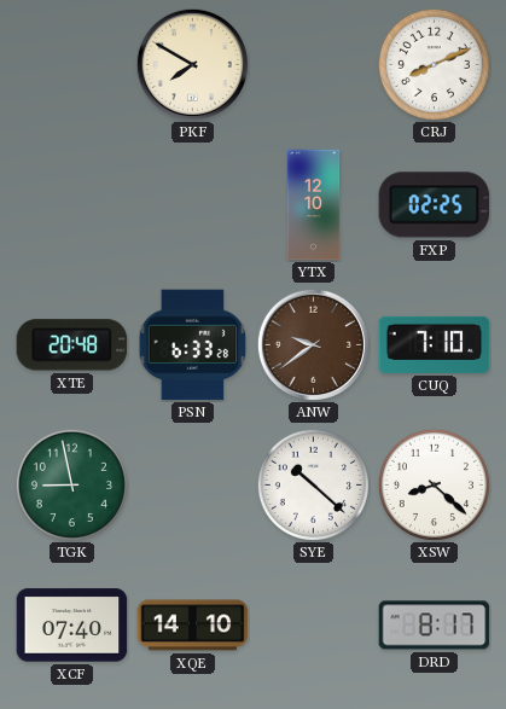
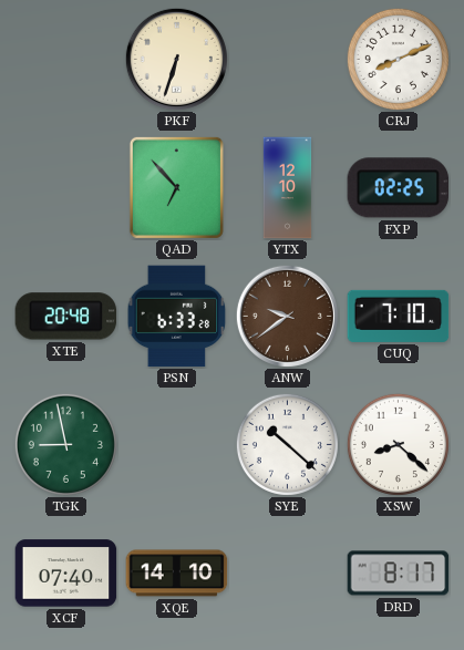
PKF: 7:50 -> 6:33
QAD: none -> 6:53
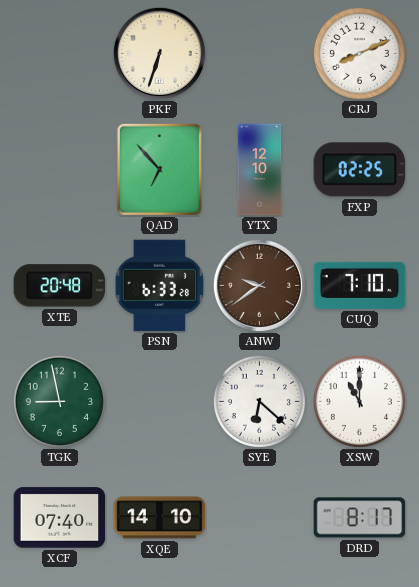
SYE: 10:22 -> 6:22
XSW: 8:22 -> 11:00
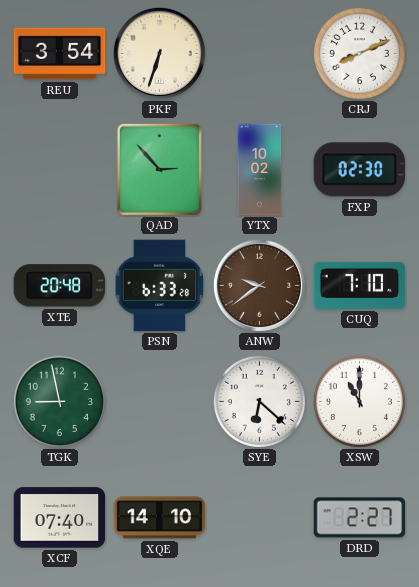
REU: none -> 3:54
QAD: 6:53 -> 2:53
YTX: 12:10 -> 10:02
FXP: 02:25 -> 02:30
DRD: 8:17 -> 2:27
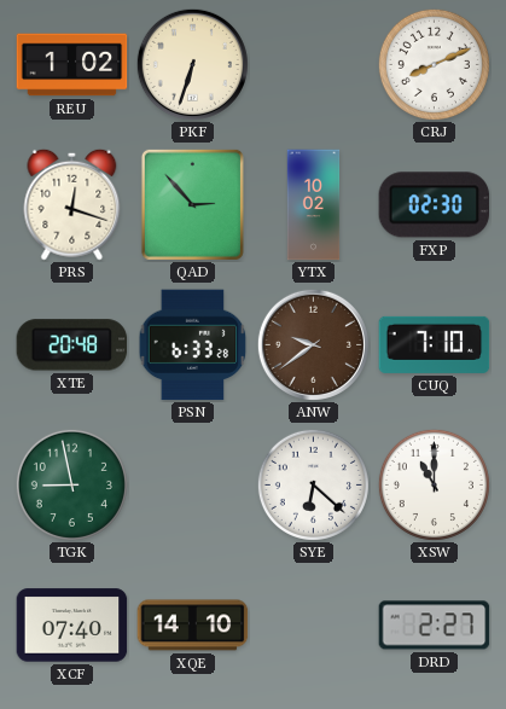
REU: 3:54 -> 1:02
PRS: none -> 12:18
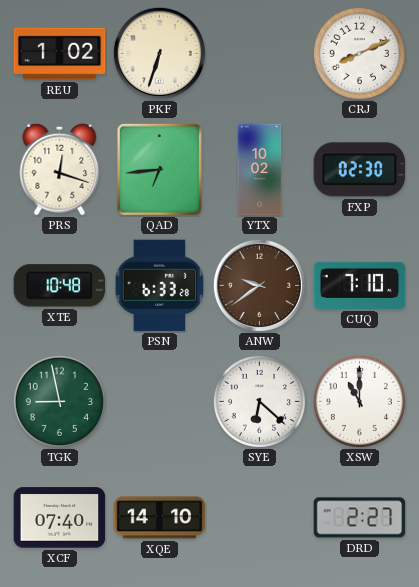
QAD: 2:53 -> 6:44
XTE: 20:48 -> 10:48
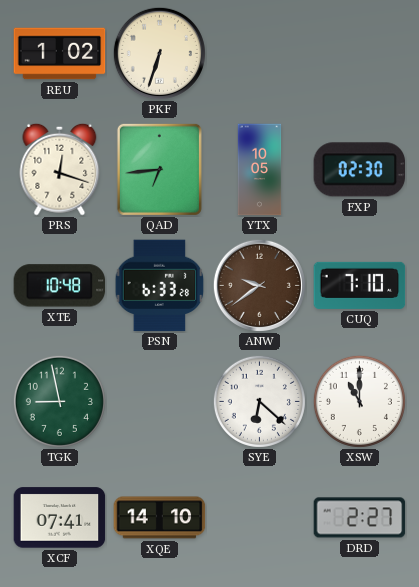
CRJ: 8:11 -> none
YTX: 10:02 -> 10:05
XCF: 07:40 -> 07:41
